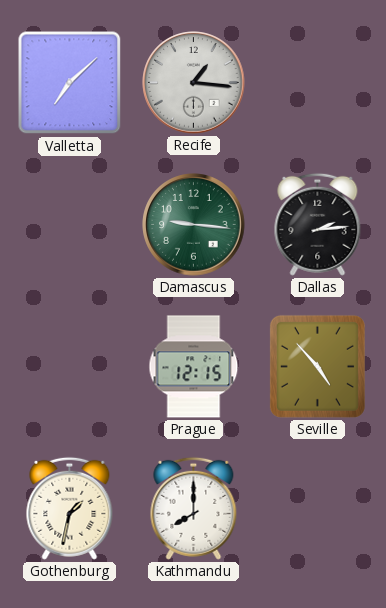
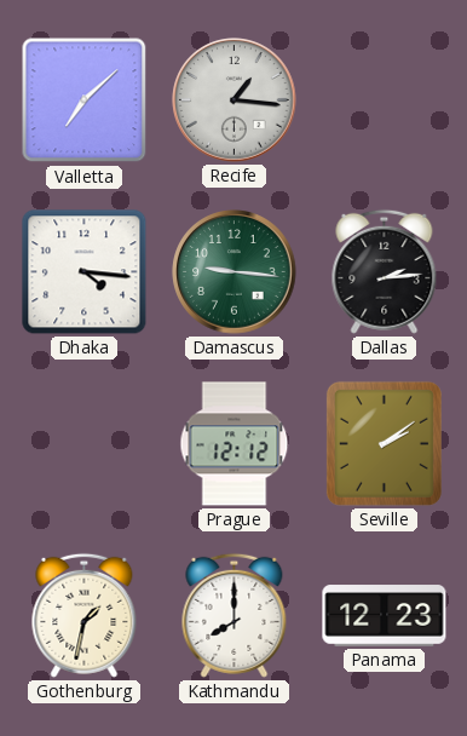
Dhaka: none -> 4:16
Prague: 12:15 -> 12:12
Seville: 4:53 -> 2:09
Panama: none -> 12:23
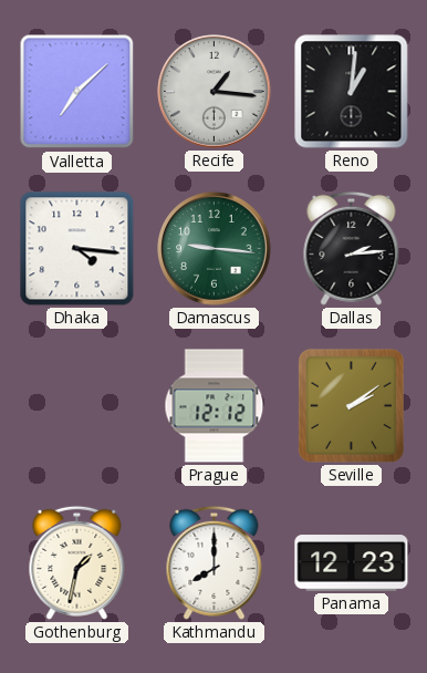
Reno: none -> 1:01
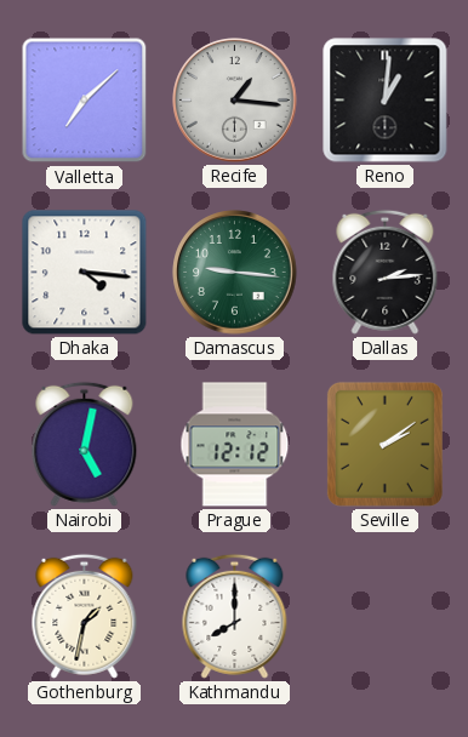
Nairobi: none -> 5:02
Panama: 12:23 -> none
